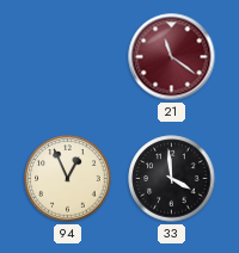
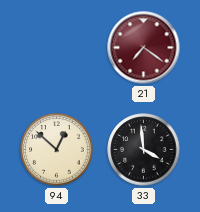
21: 11:21 -> 7:21
94: 12:56 -> 12:52
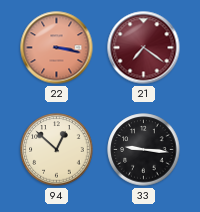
22: none -> 3:17
33: 3:59 -> 9:16
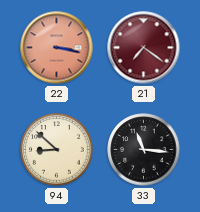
94: 12:52 -> 8:52
33: 9:16 -> 11:16
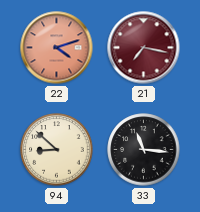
22: 3:17 -> 4:12
21: 7:21 -> 7:17
